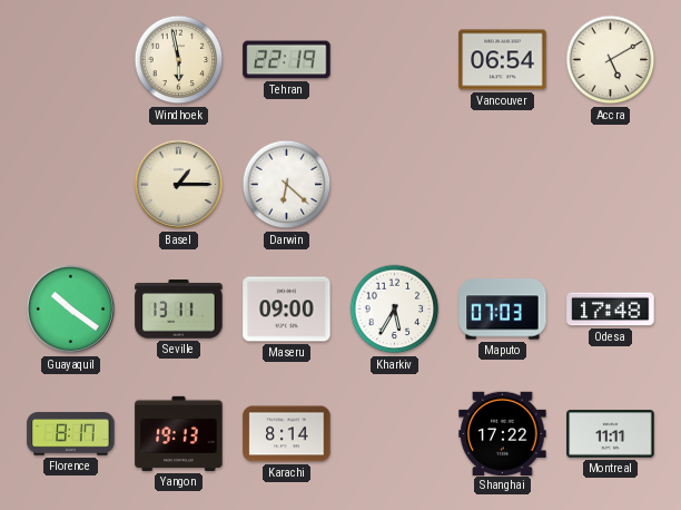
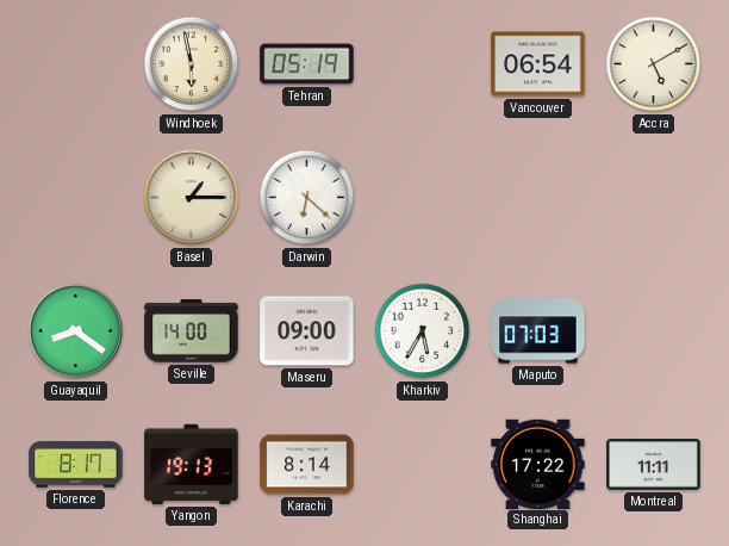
Tehran: 22:19 -> 05:19
Guayaquil: 10:21 -> 8:21
Seville: 13:11 -> 14:00
Odesa: 17:48 -> none
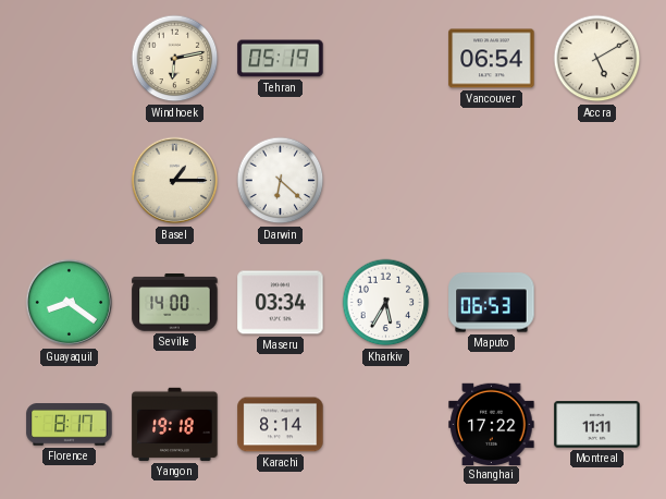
Windhoek: 5:58 -> 6:13
Maseru: 09:00 -> 03:34
Maputo: 07:03 -> 06:53
Yangon: 19:13 -> 19:18
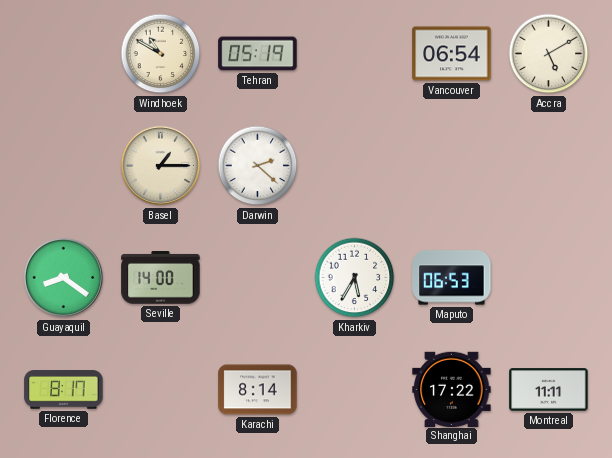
Windhoek: 6:13 -> 10:50
Darwin: 6:22 -> 2:22
Maseru: 03:34 -> none
Yangon: 19:18 -> none
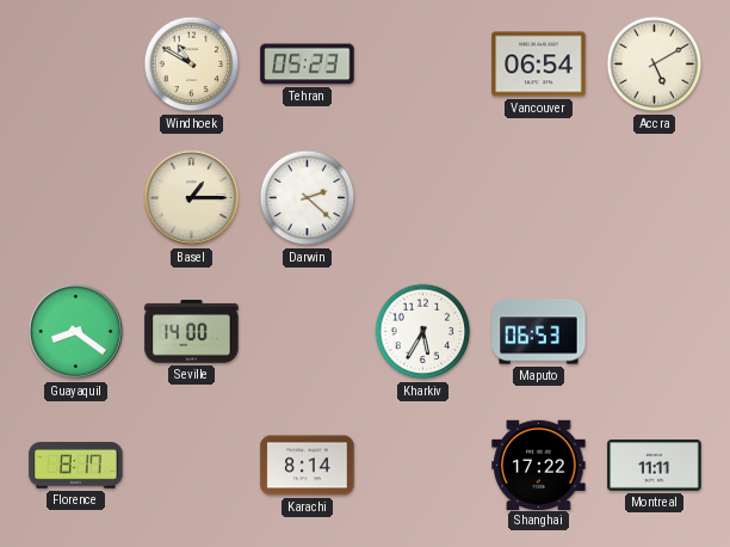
Tehran: 05:19 -> 05:23
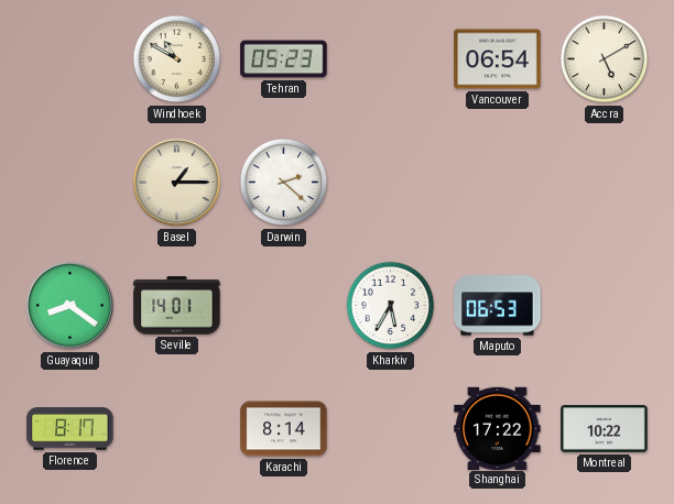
Seville: 14:00 -> 14:01
Montreal: 11:11 -> 10:22
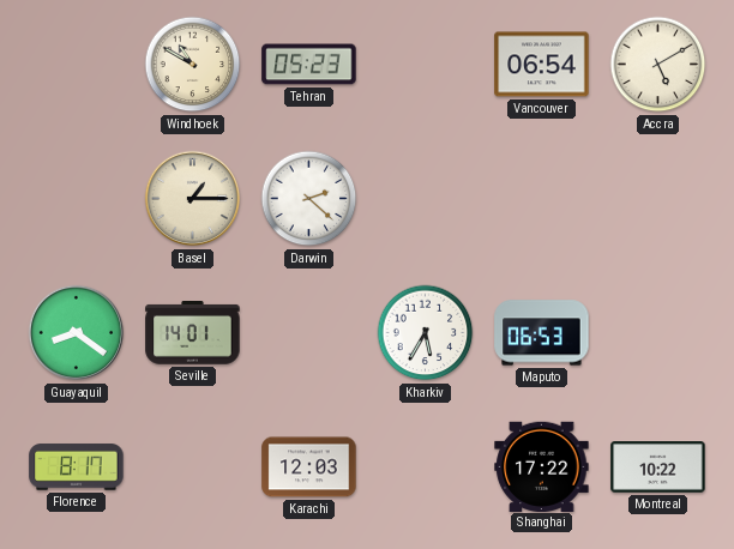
Karachi: 8:14 -> 12:03
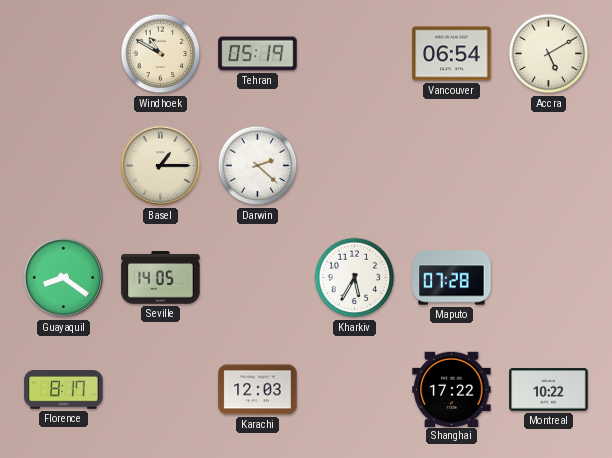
Tehran: 05:23 -> 05:19
Seville: 14:01 -> 14:05
Maputo: 06:53 -> 07:28
